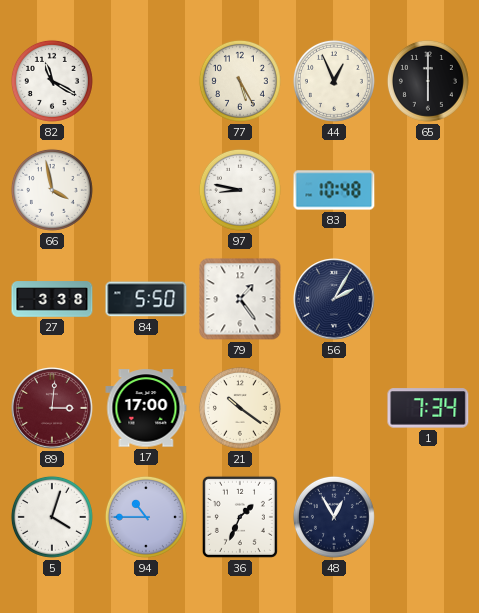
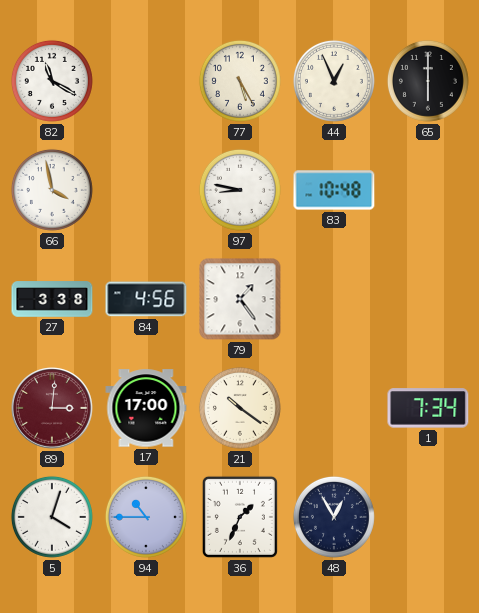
84: 5:50 -> 4:56
56: 2:05 -> none
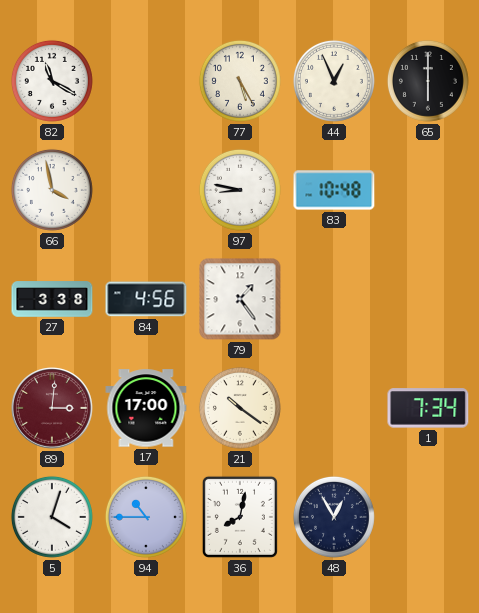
36: 1:34 -> 8:02
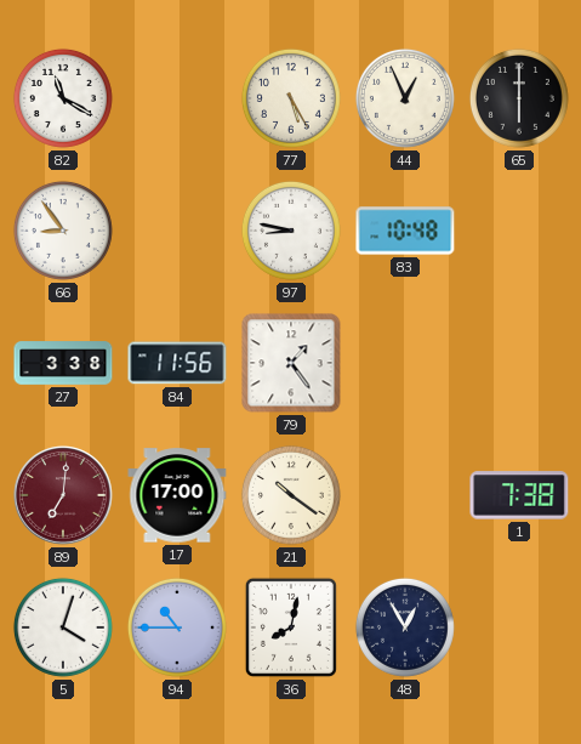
66: 3:58 -> 8:54
84: 4:56 -> 11:56
89: 3:01 -> 7:01
1: 7:34 -> 7:38
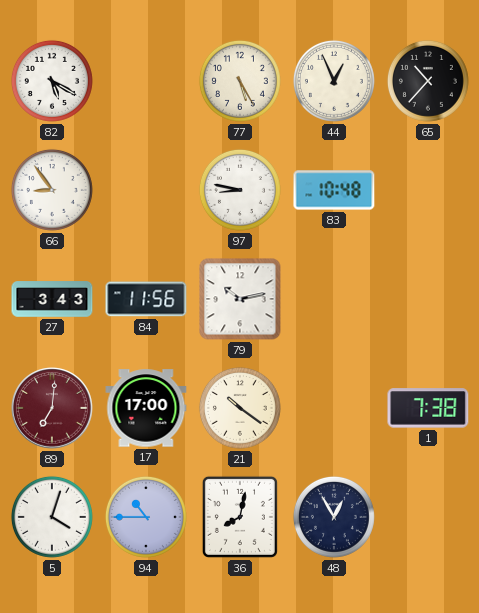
82: 11:20 -> 5:20
65: 6:00 -> 10:37
27: 3:38 -> 3:43
79: 1:24 -> 10:13
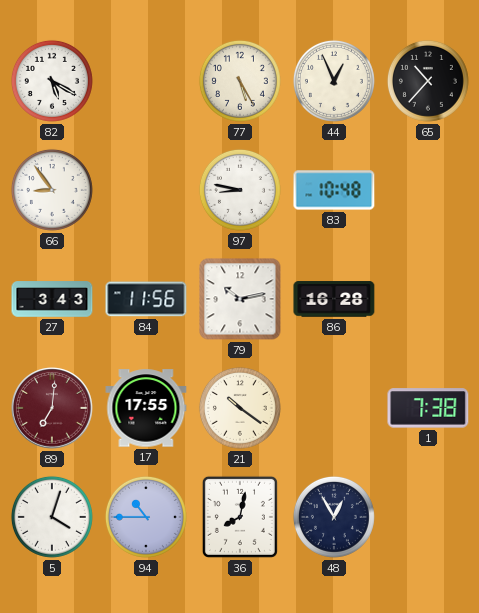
86: none -> 16:28
17: 17:00 -> 17:55
